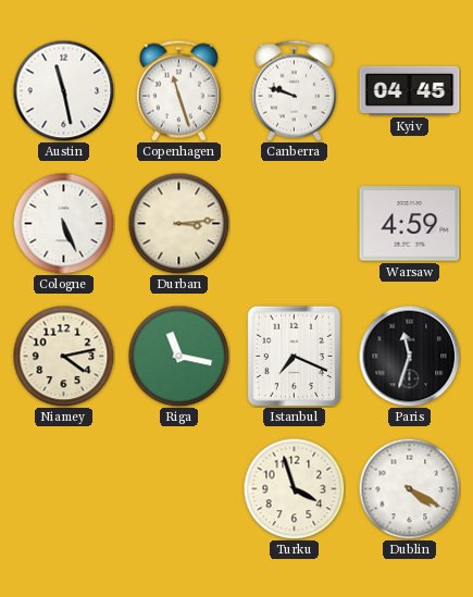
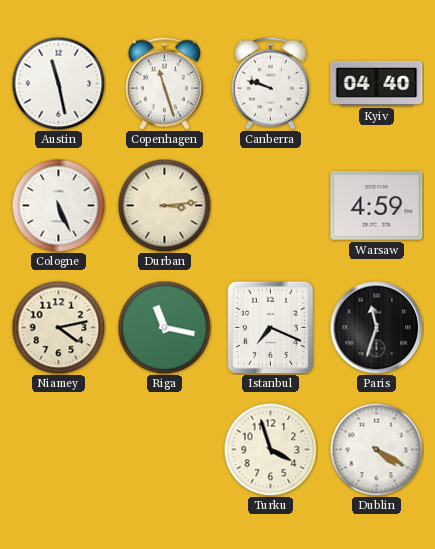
Kyiv: 04:45 -> 04:40
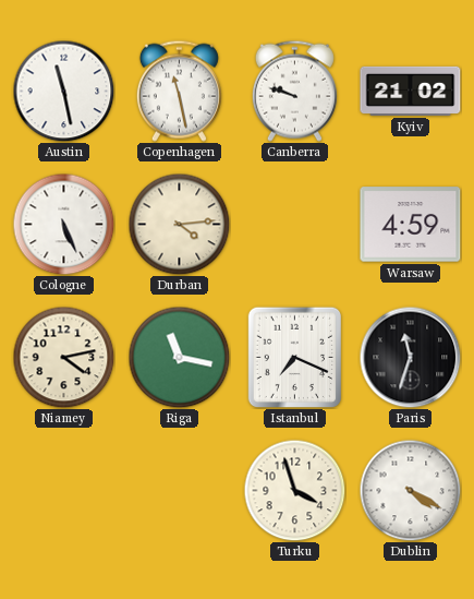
Copenhagen: 11:27 -> 11:28
Kyiv: 04:40 -> 21:02
Durban: 3:14 -> 4:14
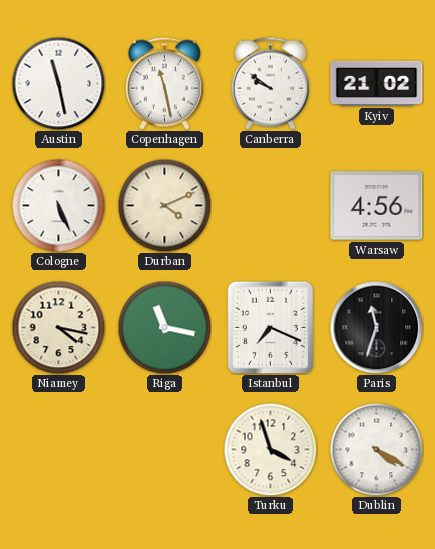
Canberra: 9:48 -> 9:51
Durban: 4:14 -> 4:11
Warsaw: 4:59 -> 4:56
Niamey: 4:13 -> 4:17
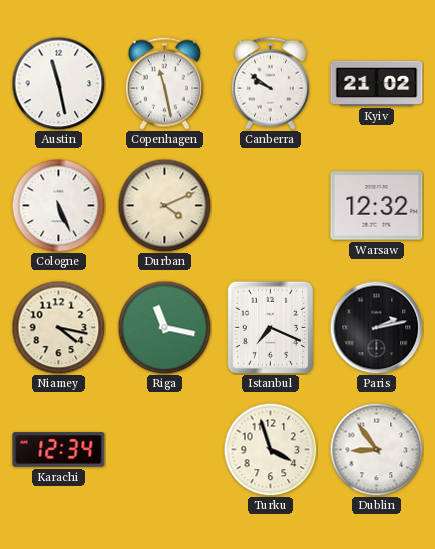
Warsaw: 4:56 -> 12:32
Paris: 11:33 -> 2:13
Karachi: none -> 12:34
Dublin: 4:20 -> 8:54
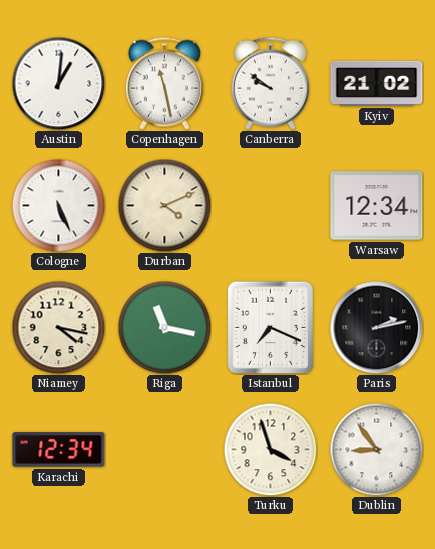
Austin: 11:28 -> 1:01
Warsaw: 12:32 -> 12:34
